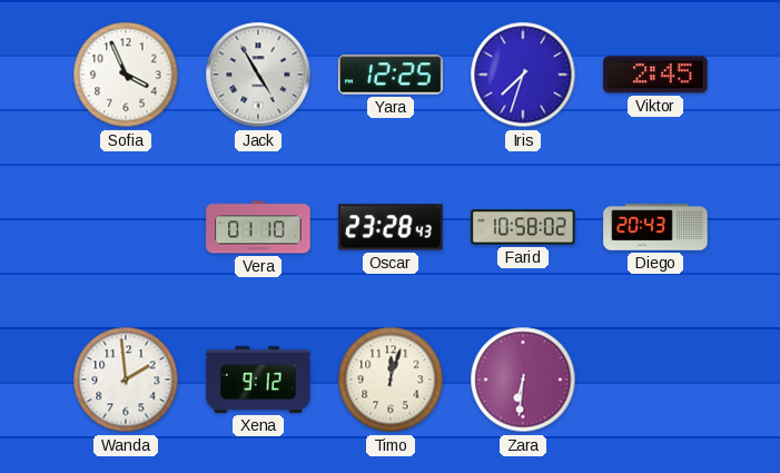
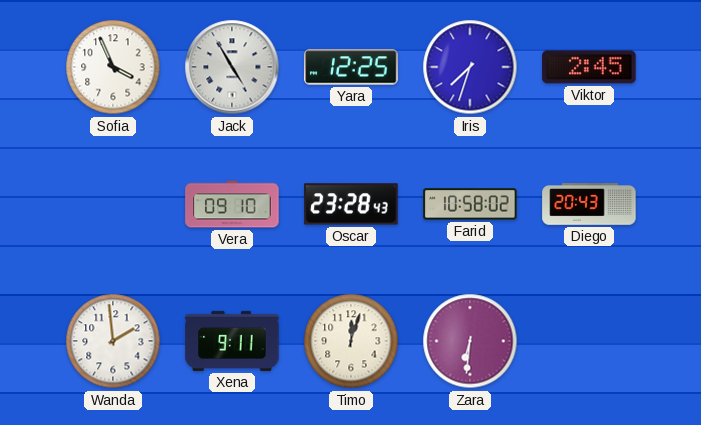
Vera: 01:10 -> 09:10
Xena: 9:12 -> 9:11
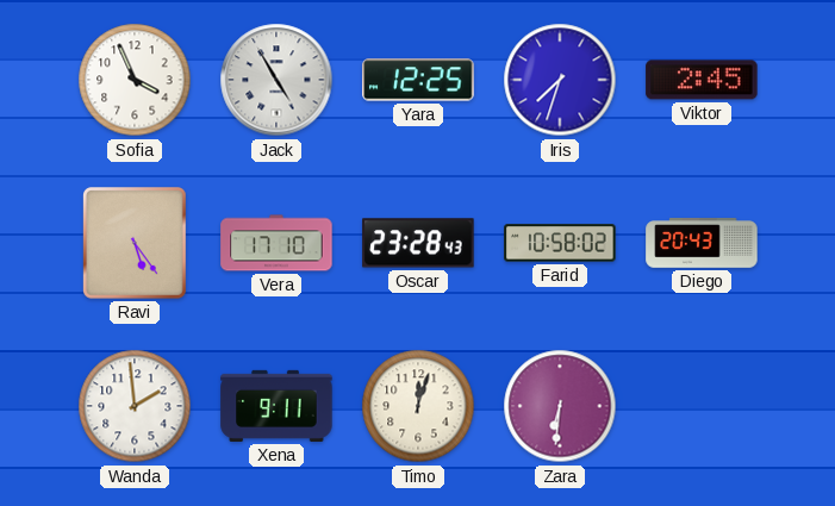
Ravi: none -> 5:24
Vera: 09:10 -> 17:10
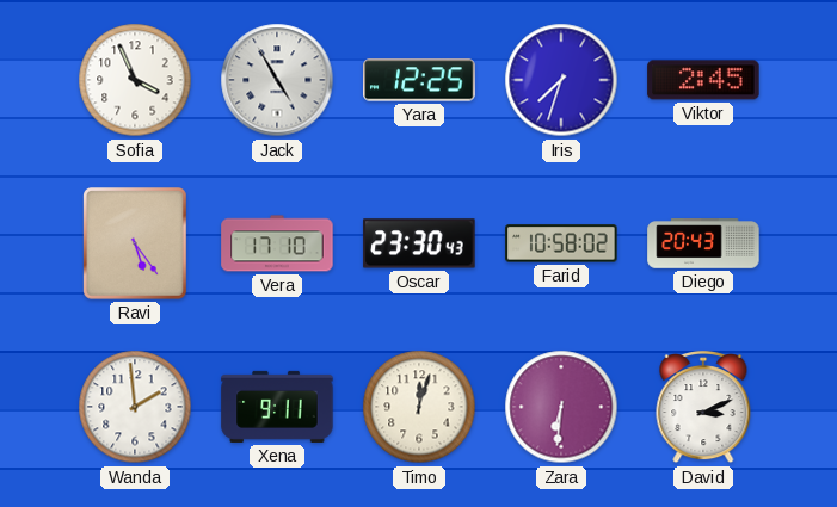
Oscar: 23:28 -> 23:30
David: none -> 3:11
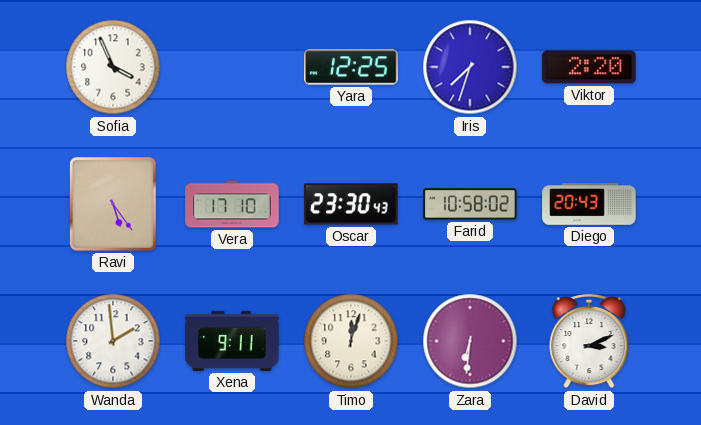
Jack: 4:55 -> none
Viktor: 2:45 -> 2:20
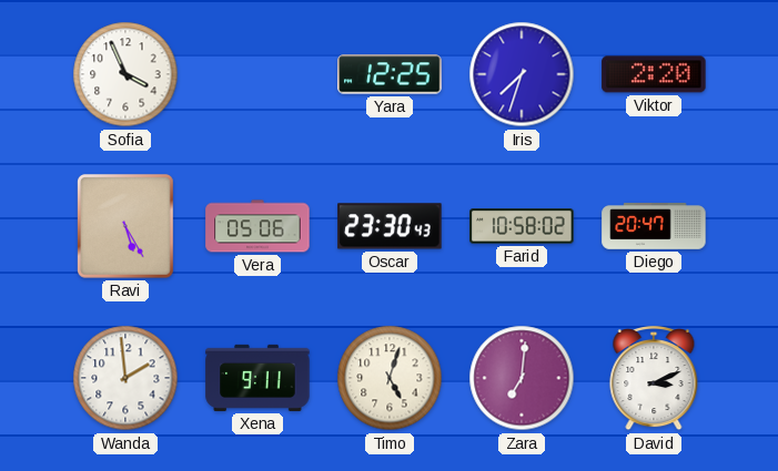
Ravi: 5:24 -> 5:25
Vera: 17:10 -> 05:06
Diego: 20:43 -> 20:47
Timo: 12:03 -> 5:03
Zara: 6:31 -> 7:01
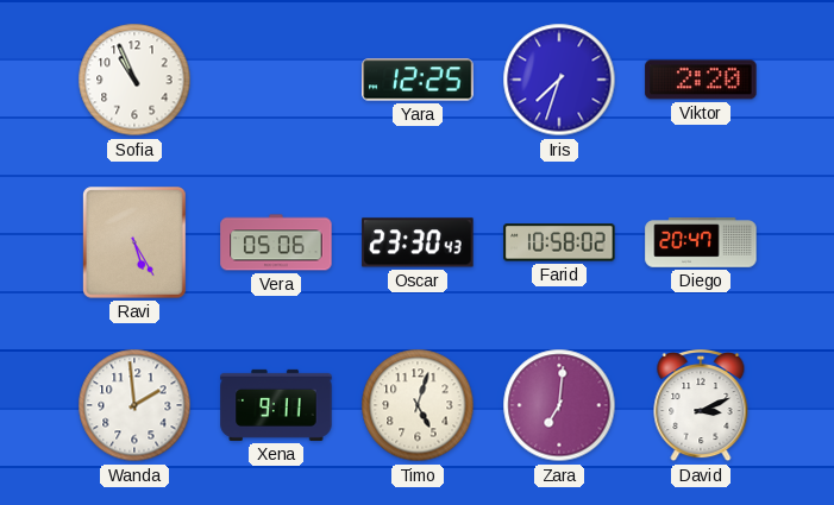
Sofia: 3:56 -> 10:56
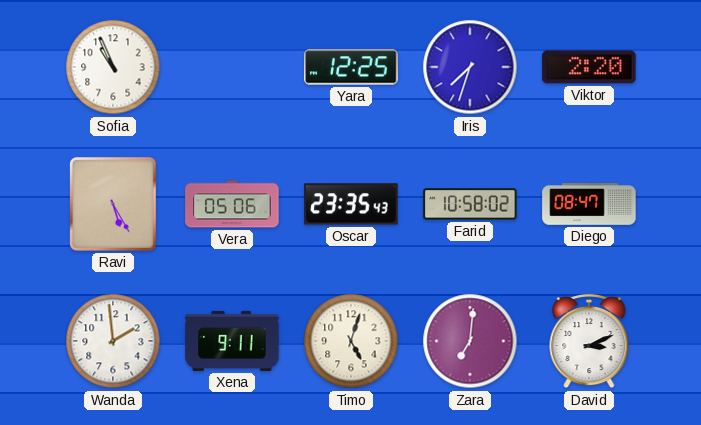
Oscar: 23:30 -> 23:35
Diego: 20:47 -> 08:47
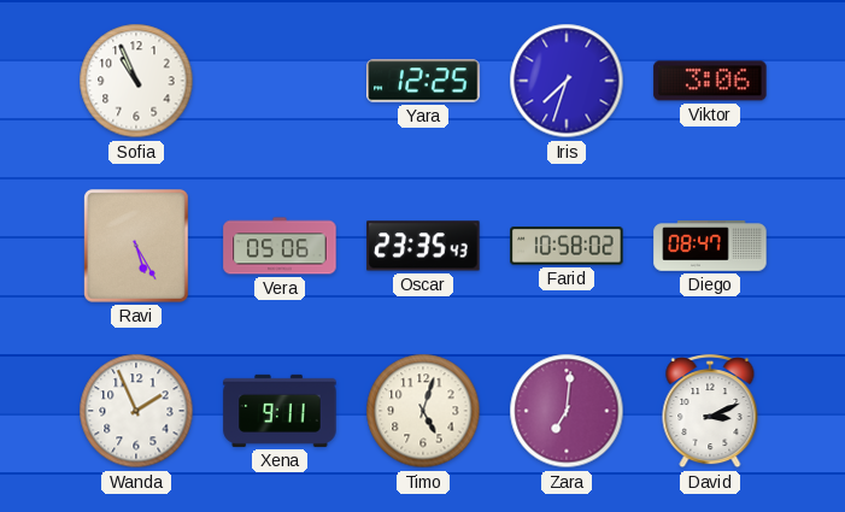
Viktor: 2:20 -> 3:06
Wanda: 1:59 -> 1:56
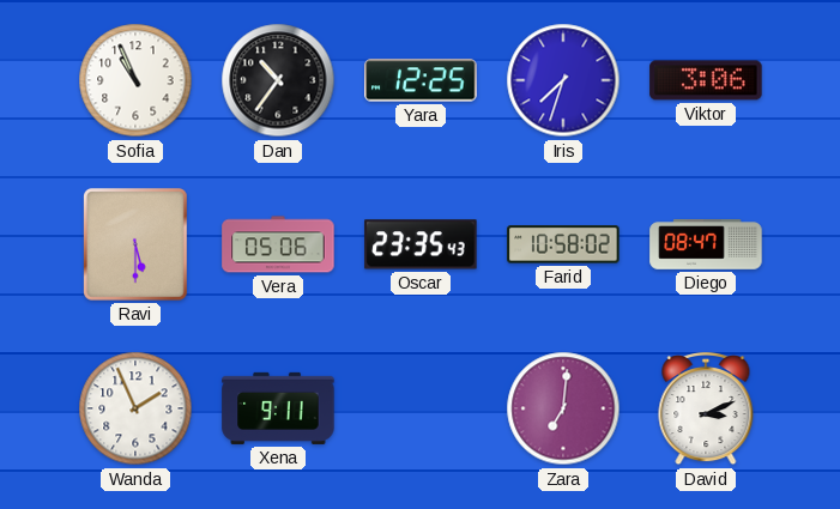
Dan: none -> 10:36
Ravi: 5:25 -> 5:30
Timo: 5:03 -> none
